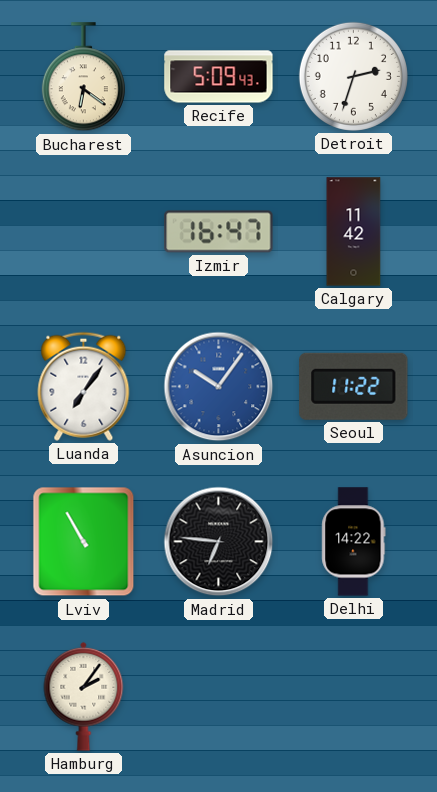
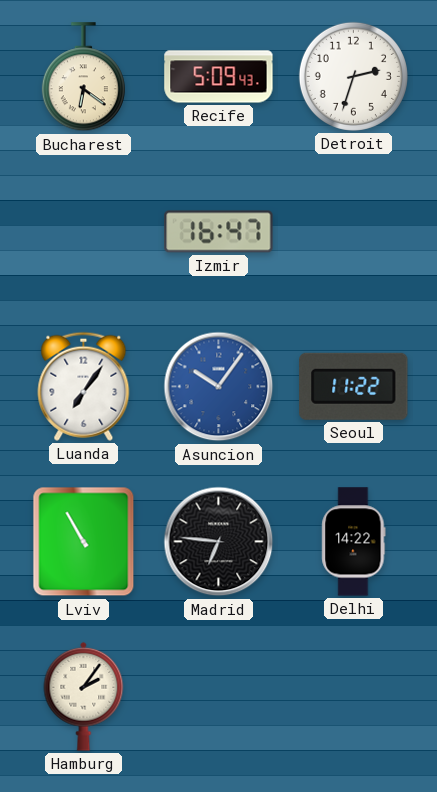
Calgary: 11:42 -> none
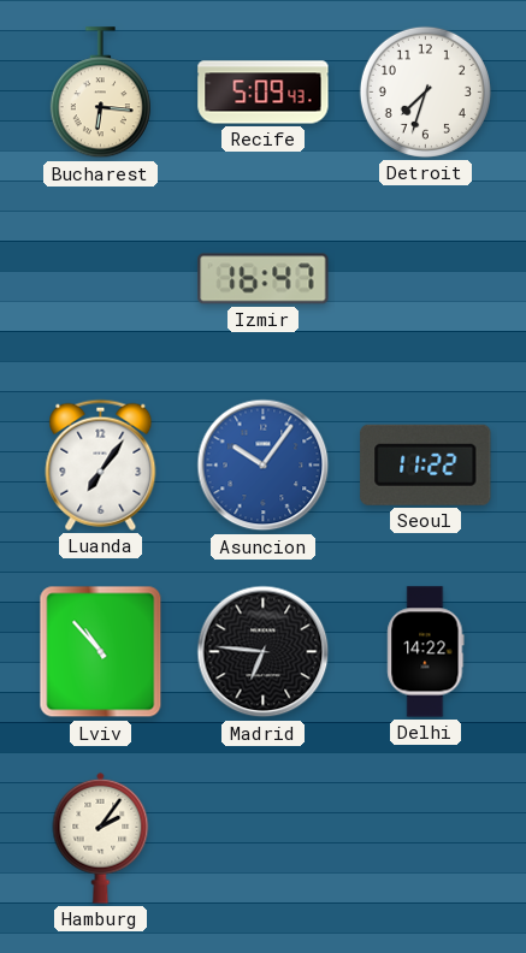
Bucharest: 6:21 -> 6:16
Detroit: 2:33 -> 7:33
Lviv: 10:55 -> 10:53
